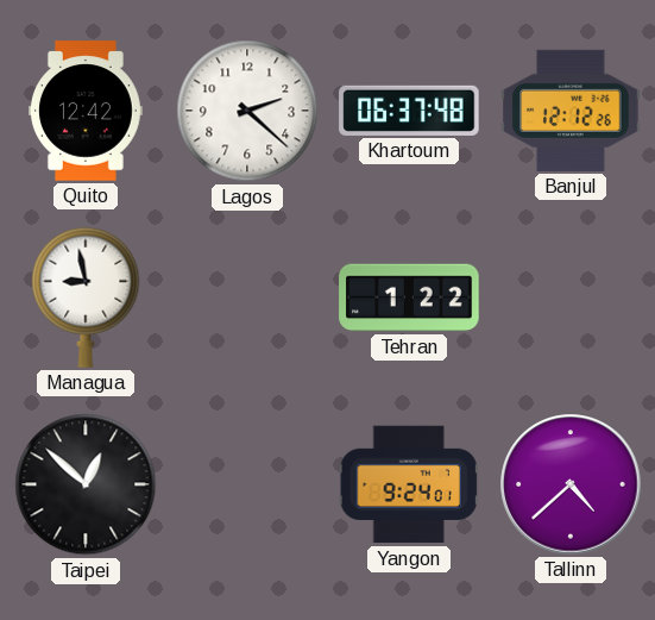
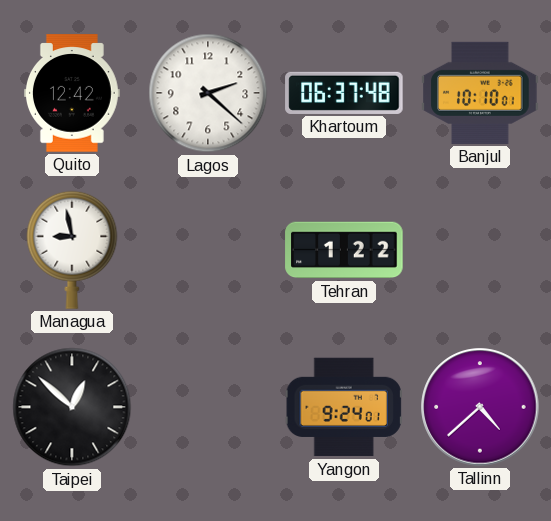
Banjul: 12:12 -> 10:10
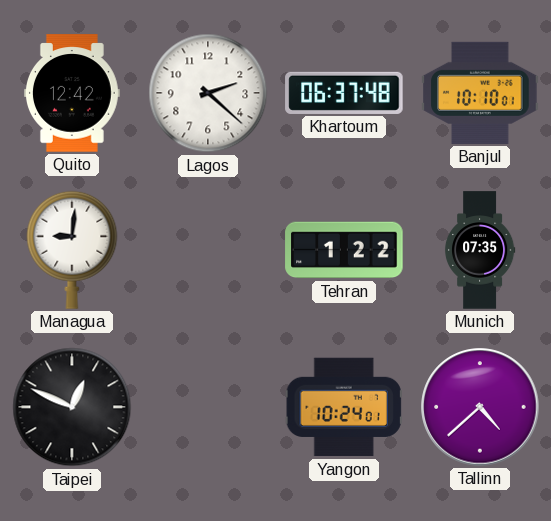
Managua: 8:58 -> 9:01
Munich: none -> 07:35
Taipei: 12:52 -> 12:49
Yangon: 9:24 -> 10:24
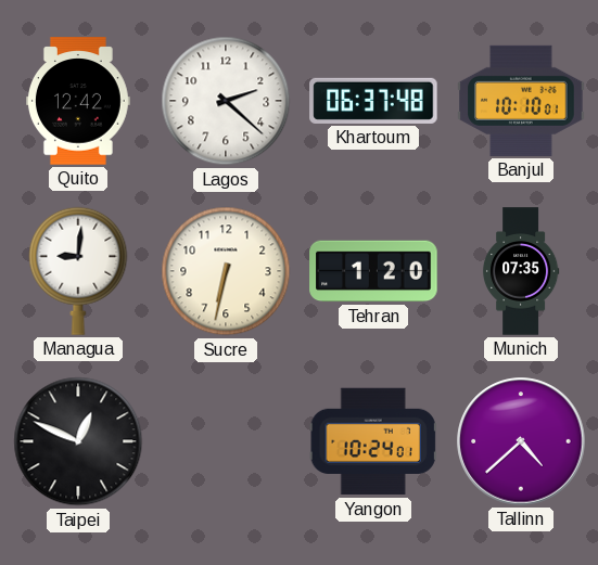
Sucre: none -> 6:32
Tehran: 1:22 -> 1:20
